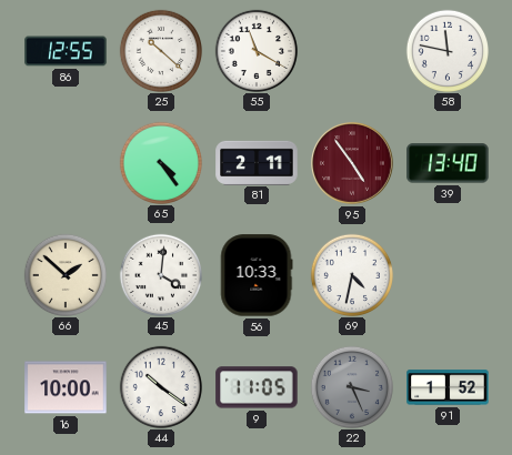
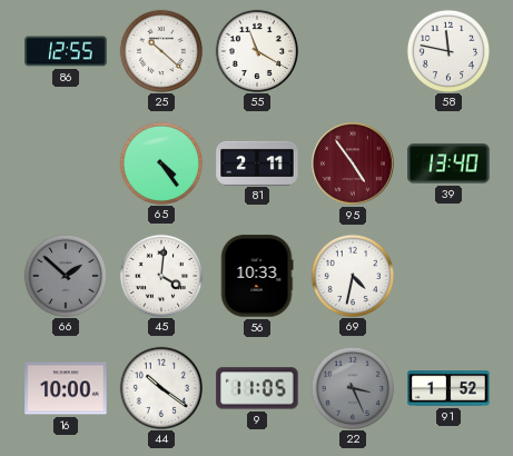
66 dial: cream -> grey
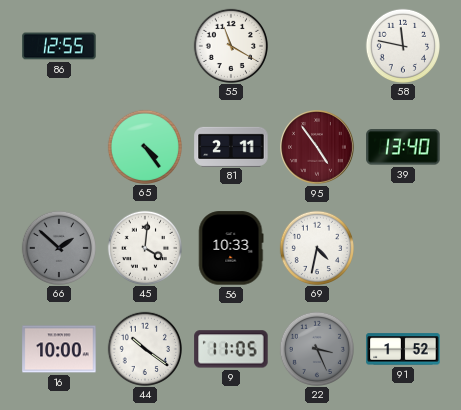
25: 10:22 -> none
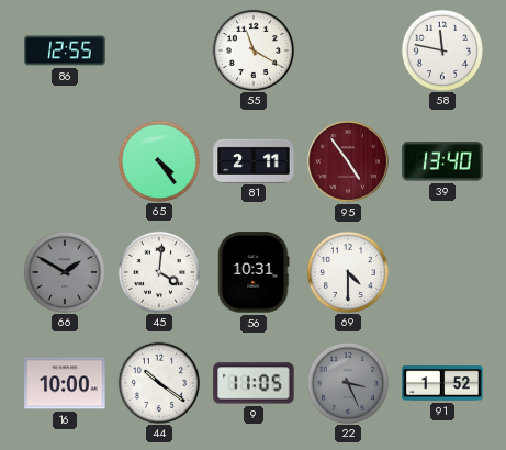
66: 1:52 -> 1:50
56: 10:33 -> 10:31
69: 4:32 -> 4:30
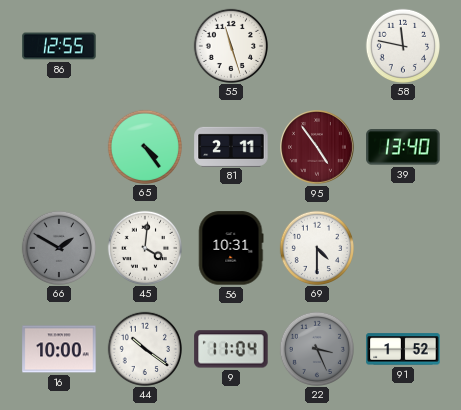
55: 11:20 -> 11:27
9: 11:05 -> 11:04
